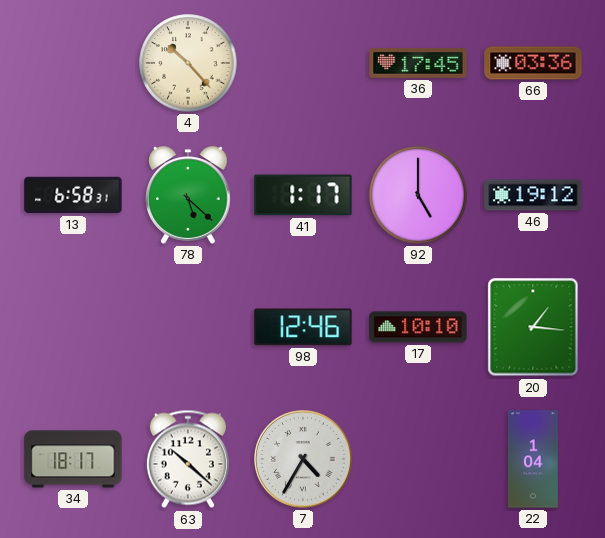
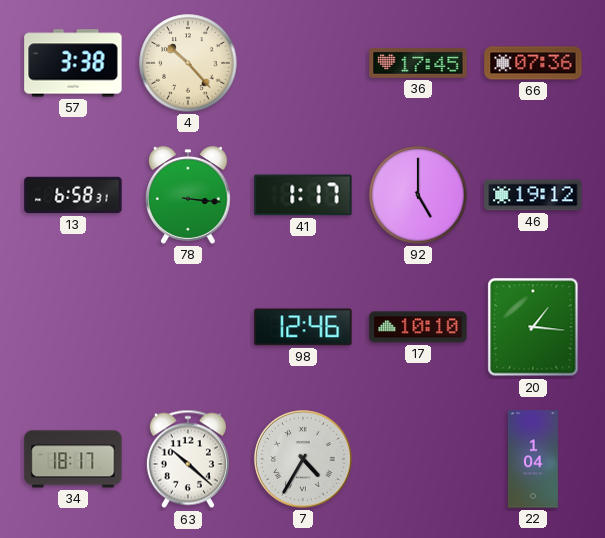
57: none -> 3:38
66: 03:36 -> 07:36
78: 5:22 -> 3:16
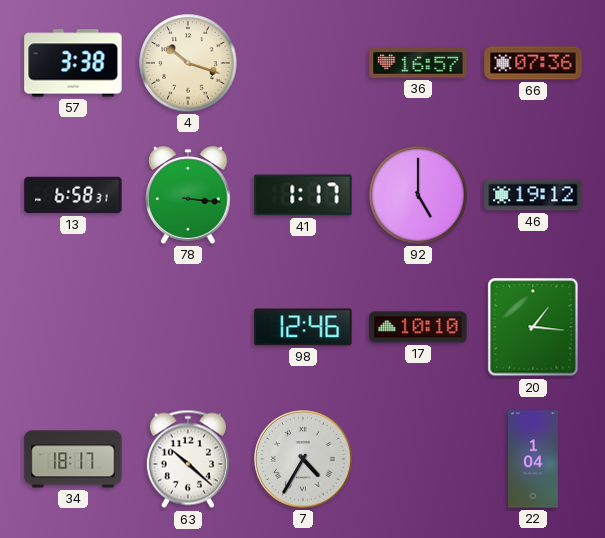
4: 10:23 -> 10:18
36: 17:45 -> 16:57
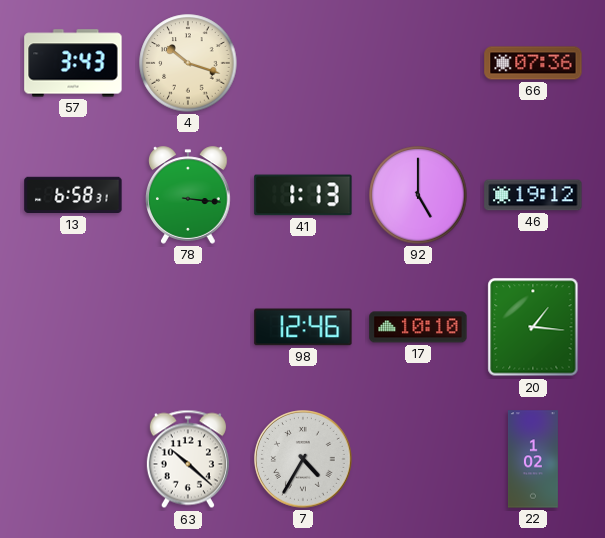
57: 3:38 -> 3:43
36: 16:57 -> none
41: 1:17 -> 1:13
34: 18:17 -> none
22: 1:04 -> 1:02
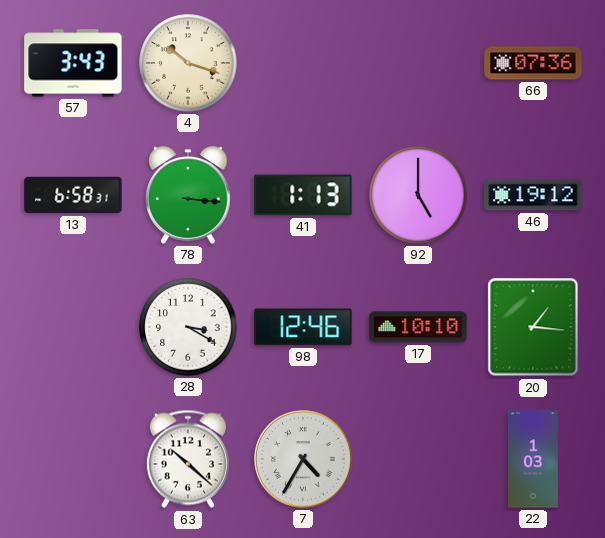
28: none -> 3:20
22: 1:02 -> 1:03
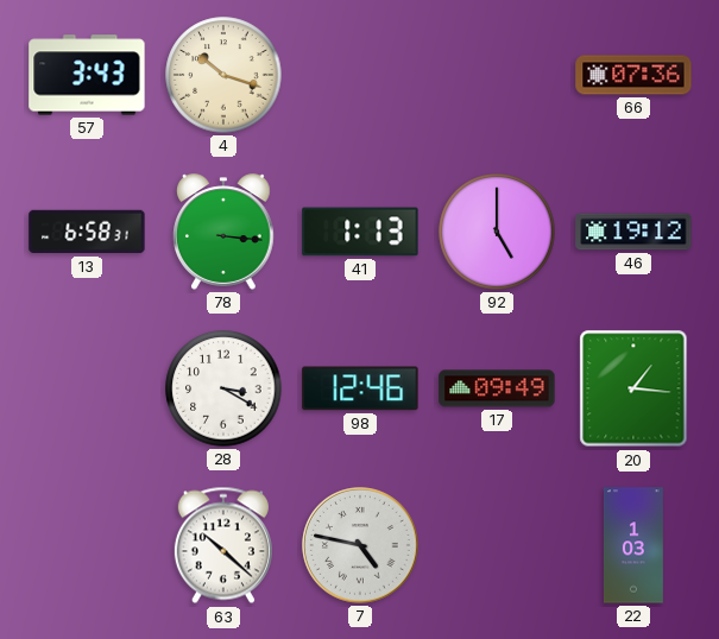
17: 10:10 -> 09:49
7: 4:35 -> 4:47
